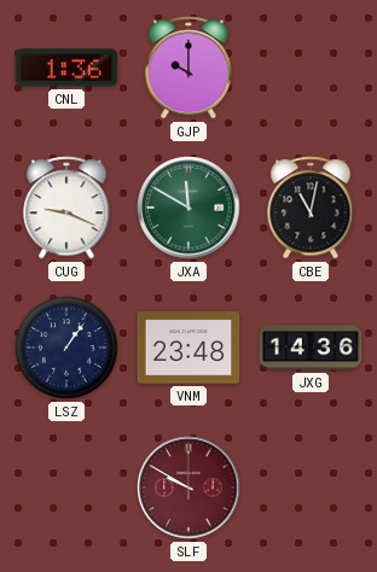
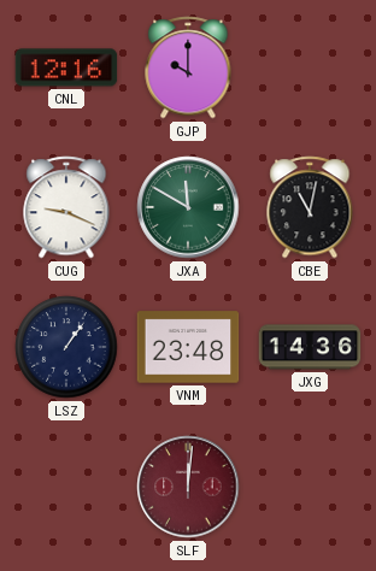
CNL: 1:36 -> 12:16
SLF: 9:50 -> 12:01
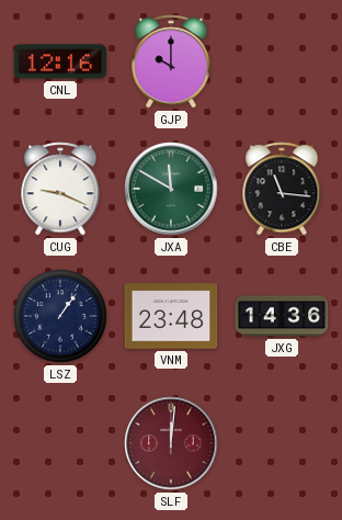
CBE: 11:02 -> 11:16
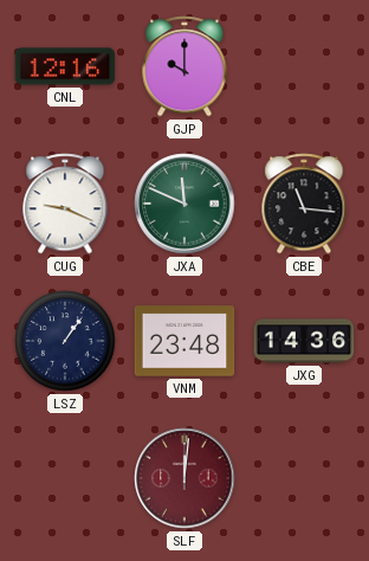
JXA: 11:50 -> 11:49
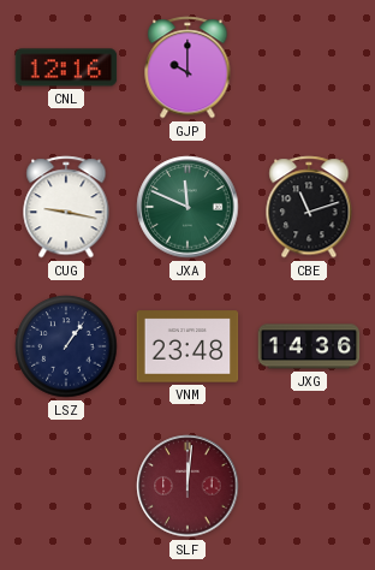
CUG: 9:19 -> 9:17
CBE: 11:16 -> 11:12
